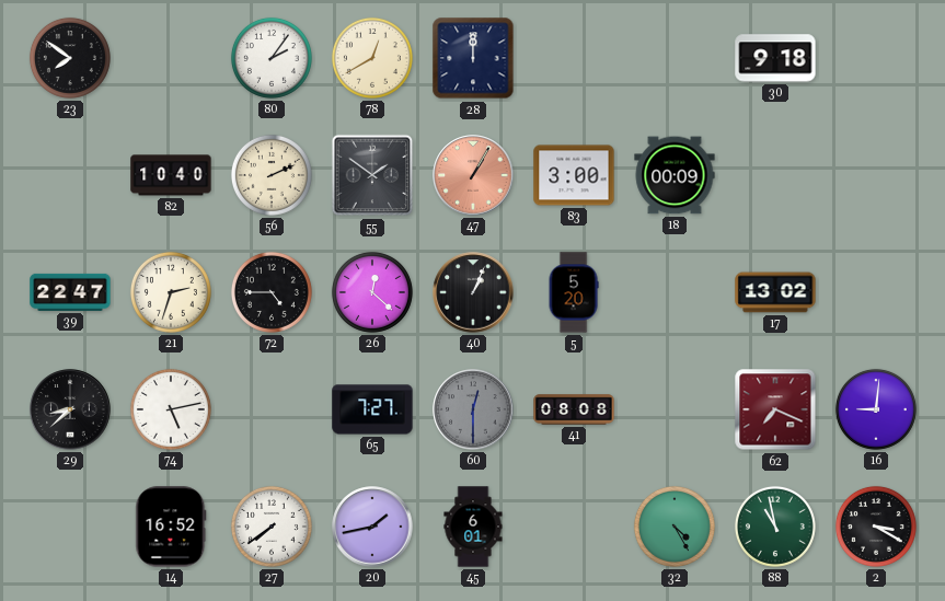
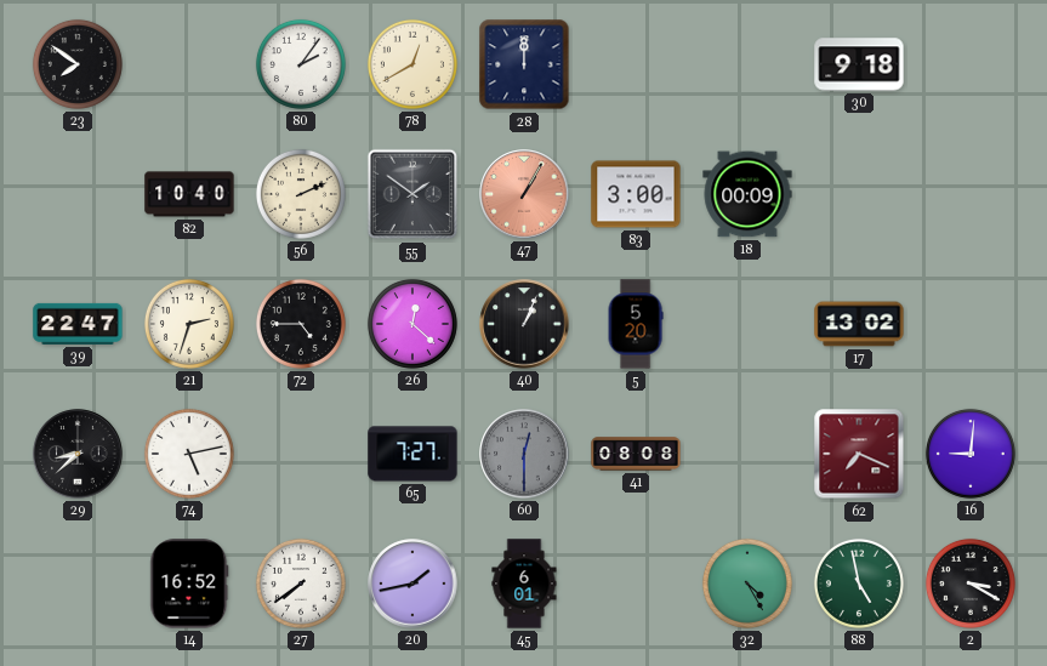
88: 10:58 -> 4:58
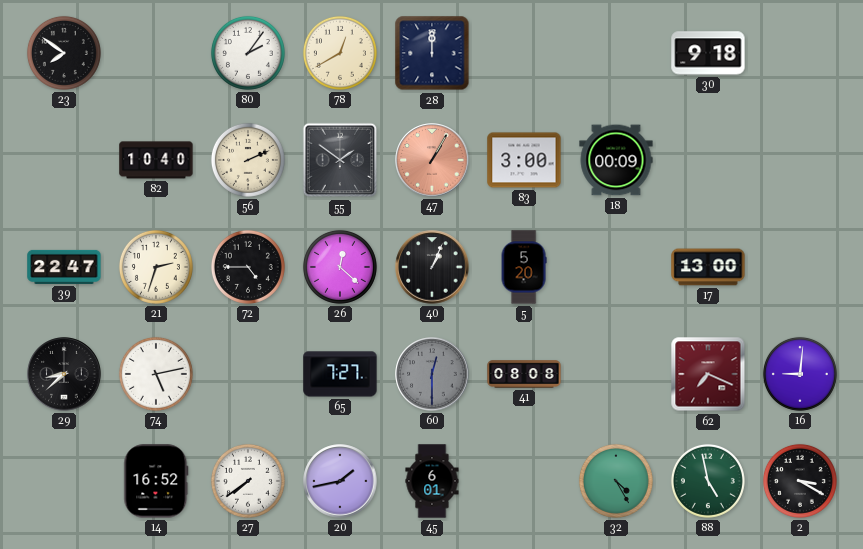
17: 13:02 -> 13:00
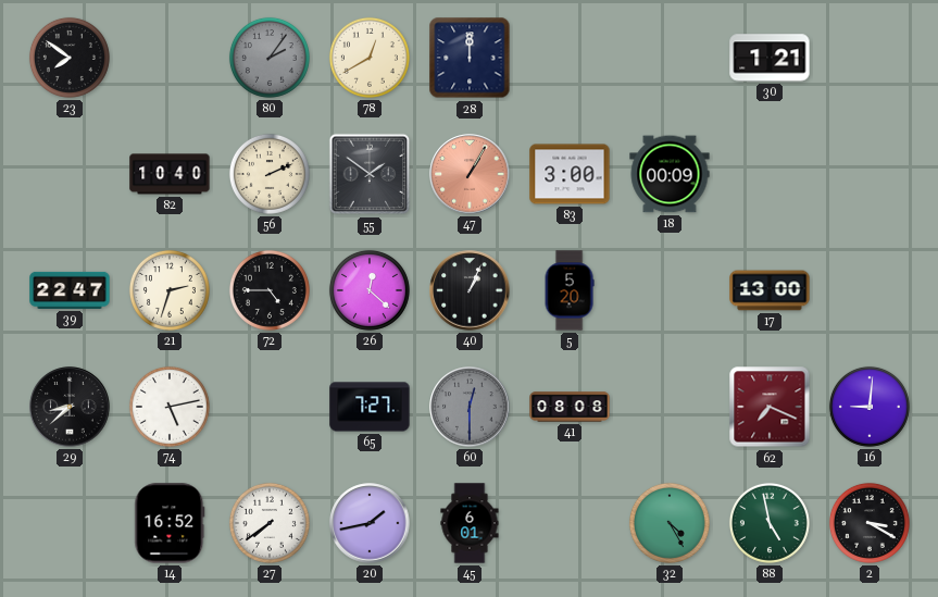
80 dial: white -> grey
30: 9:18 -> 1:21
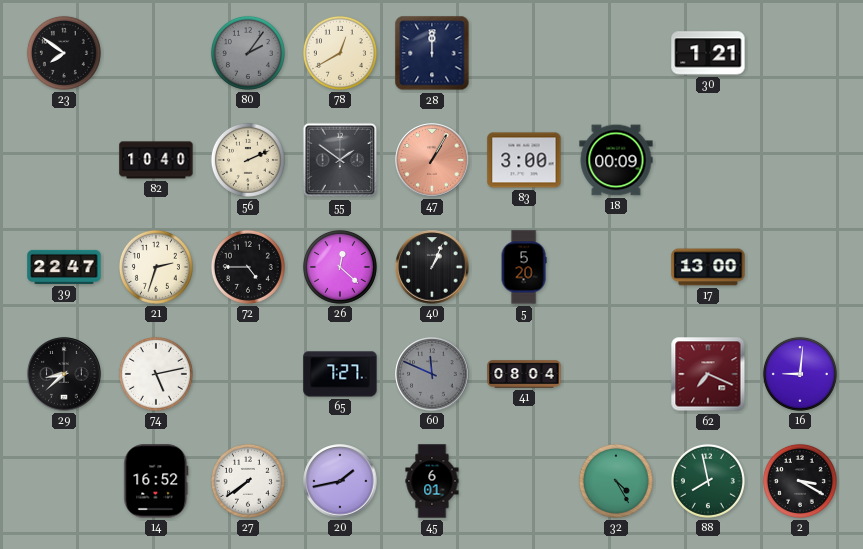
60: 12:30 -> 11:49
41: 08:08 -> 08:04
88: 4:58 -> 7:58
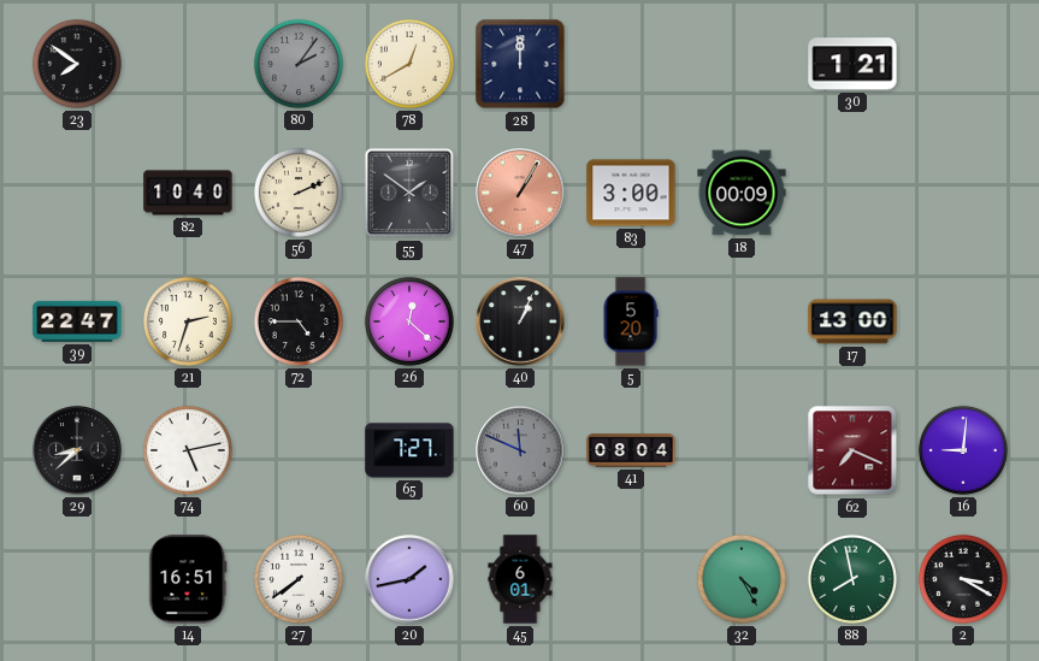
14: 16:52 -> 16:51
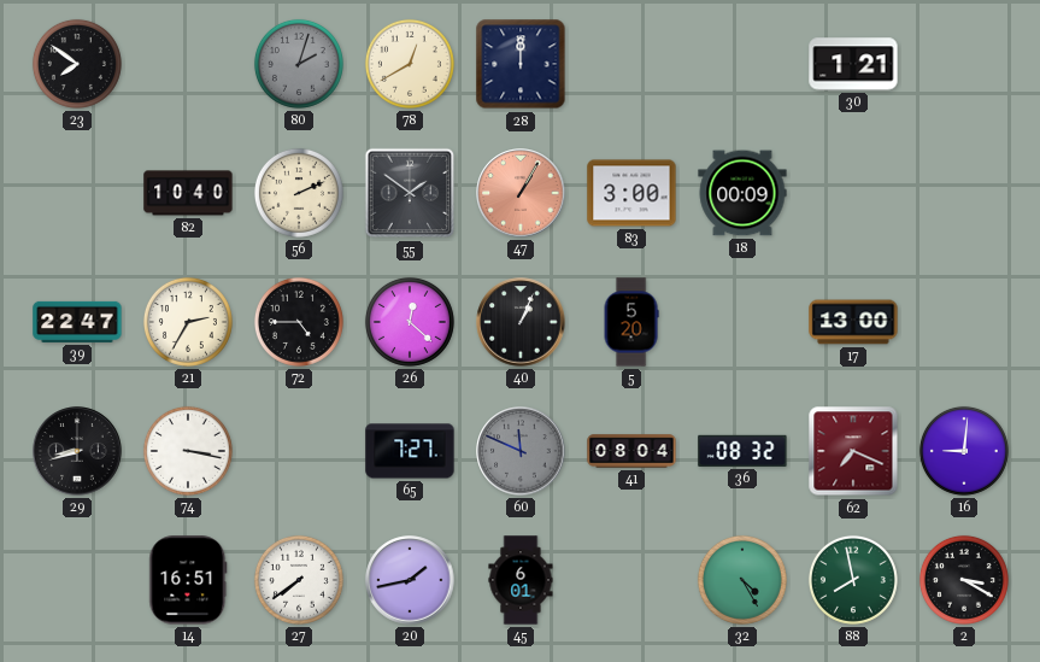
80: 2:06 -> 2:03
21: 2:33 -> 2:35
29: 8:38 -> 8:42
74: 5:13 -> 3:17
36: none -> 08:32
